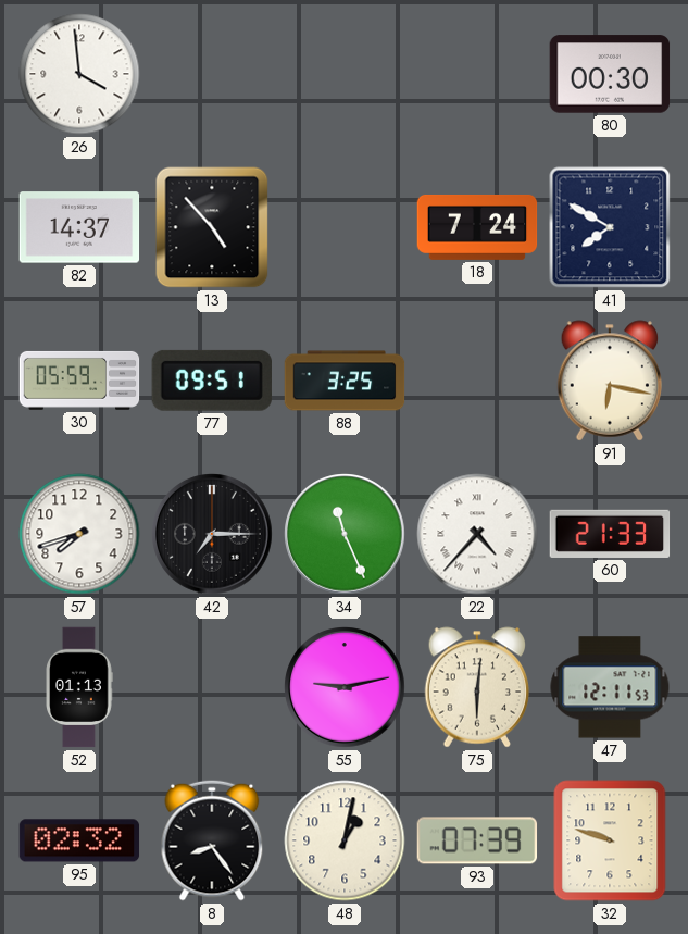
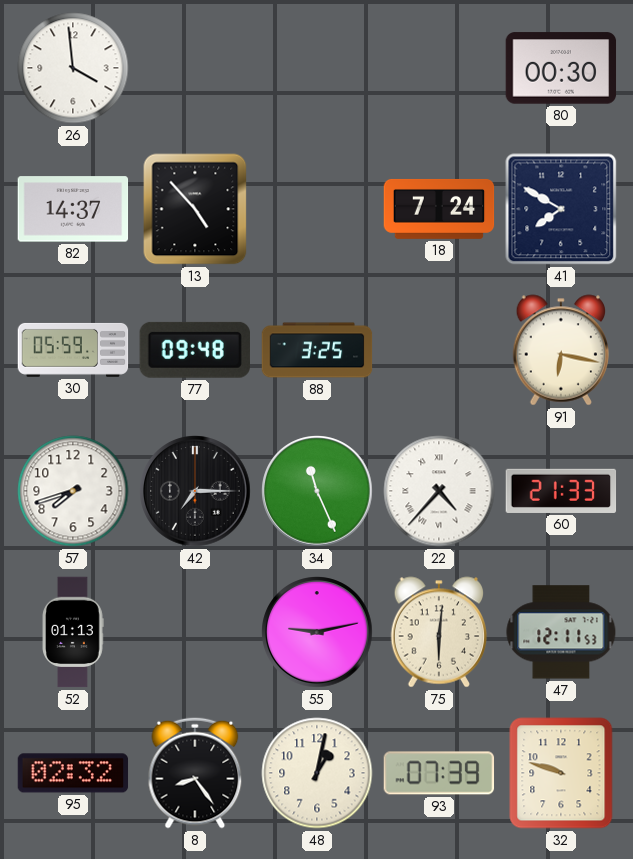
77: 09:51 -> 09:48
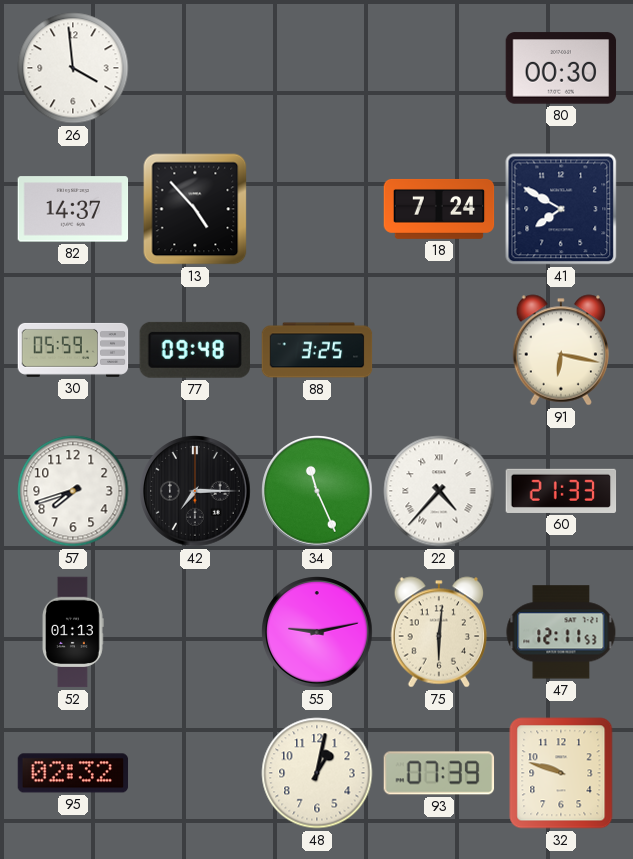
8: 8:24 -> none
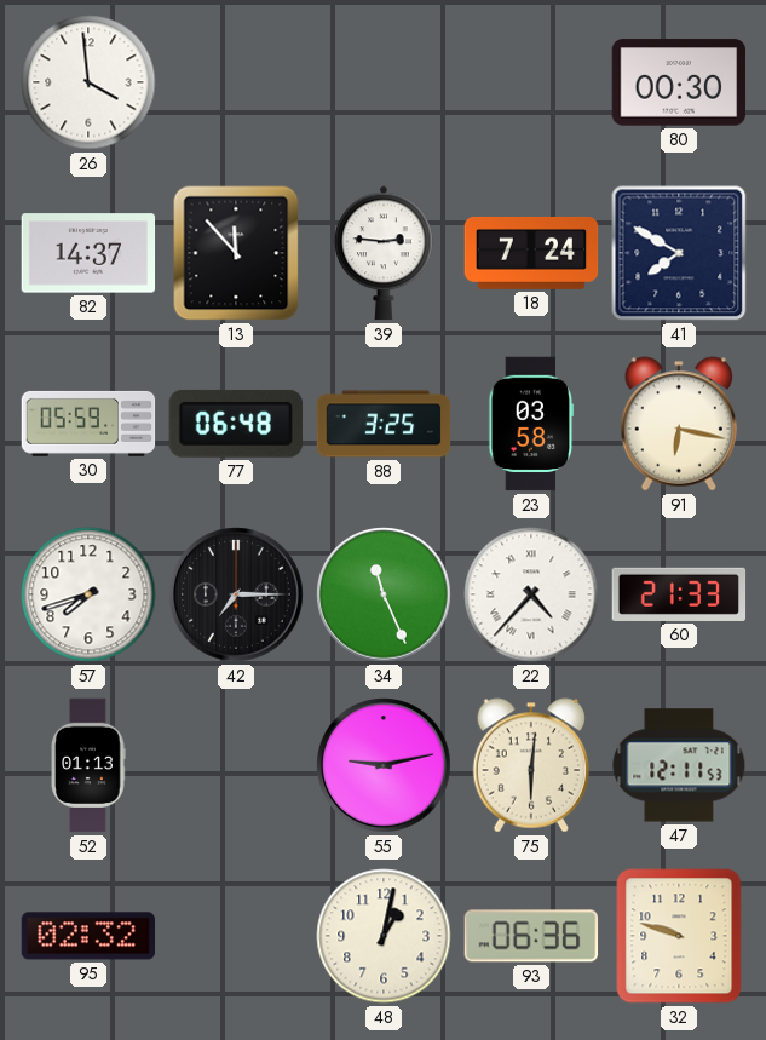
13: 4:53 -> 11:53
39: none -> 2:46
77: 09:48 -> 06:48
23: none -> 03:58
93: 07:39 -> 06:36
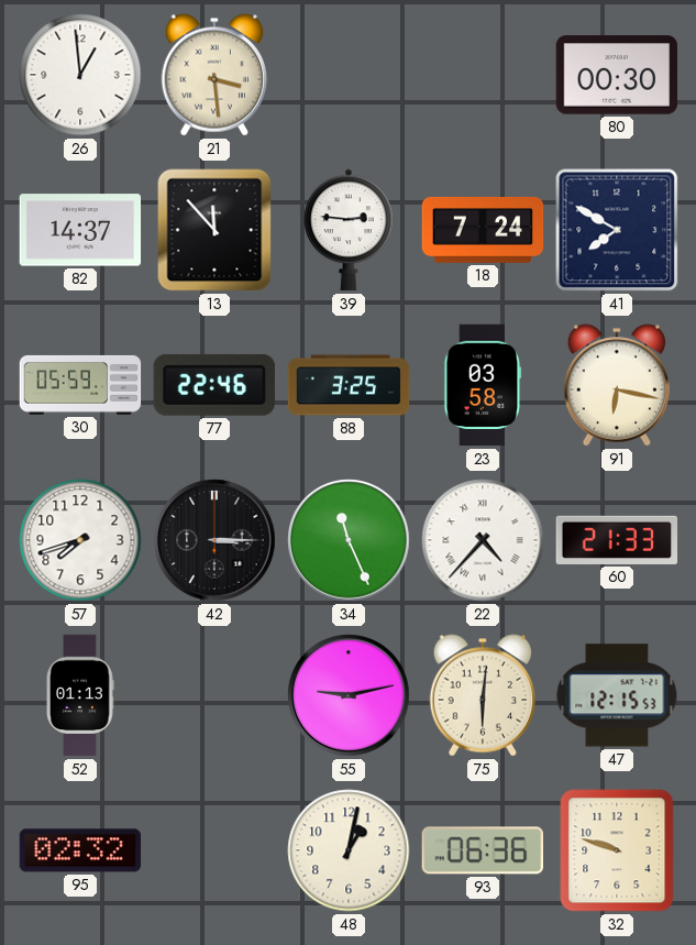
26: 3:59 -> 12:59
21: none -> 3:29
77: 06:48 -> 22:46
42: 7:15 -> 3:15
47: 12:11 -> 12:15
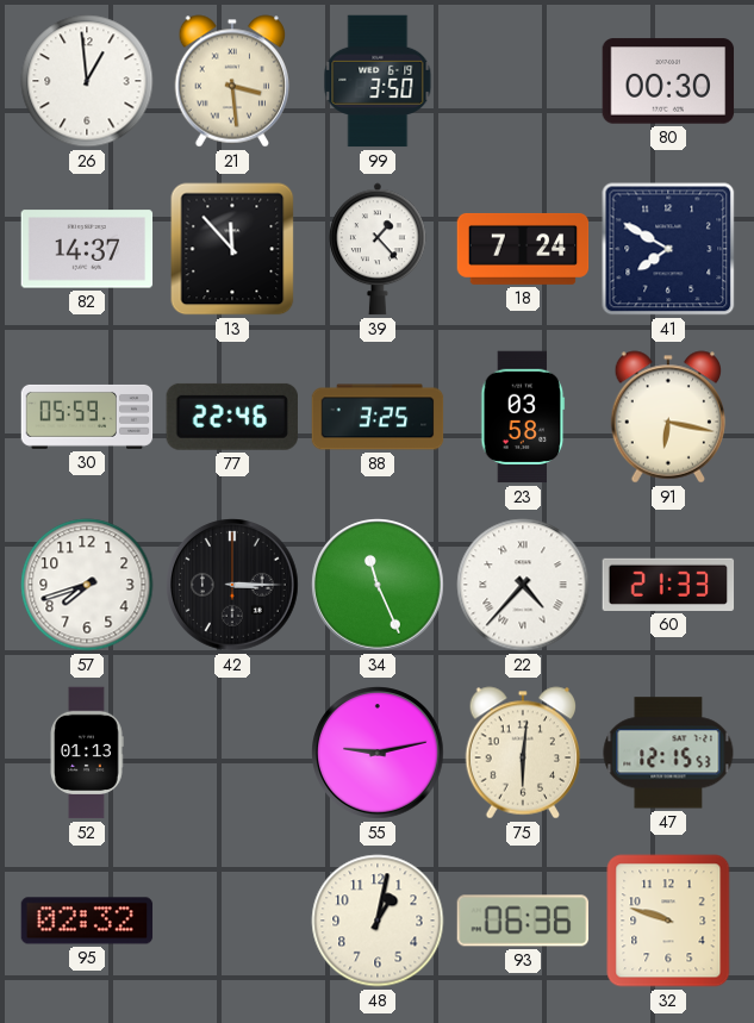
99: none -> 3:50
39: 2:46 -> 1:23
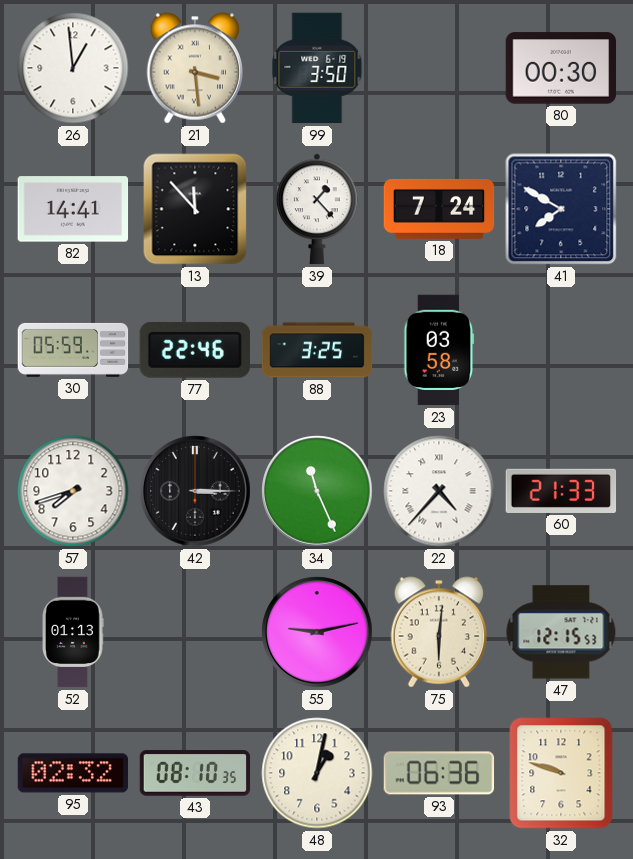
82: 14:37 -> 14:41
91: 6:17 -> none
43: none -> 08:10
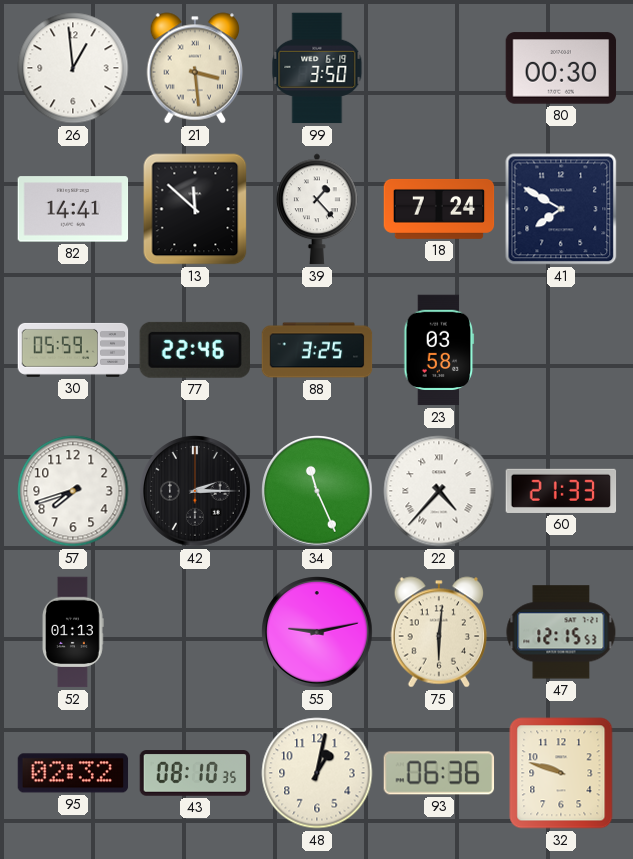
13: 11:53 -> 11:52
42: 3:15 -> 2:15
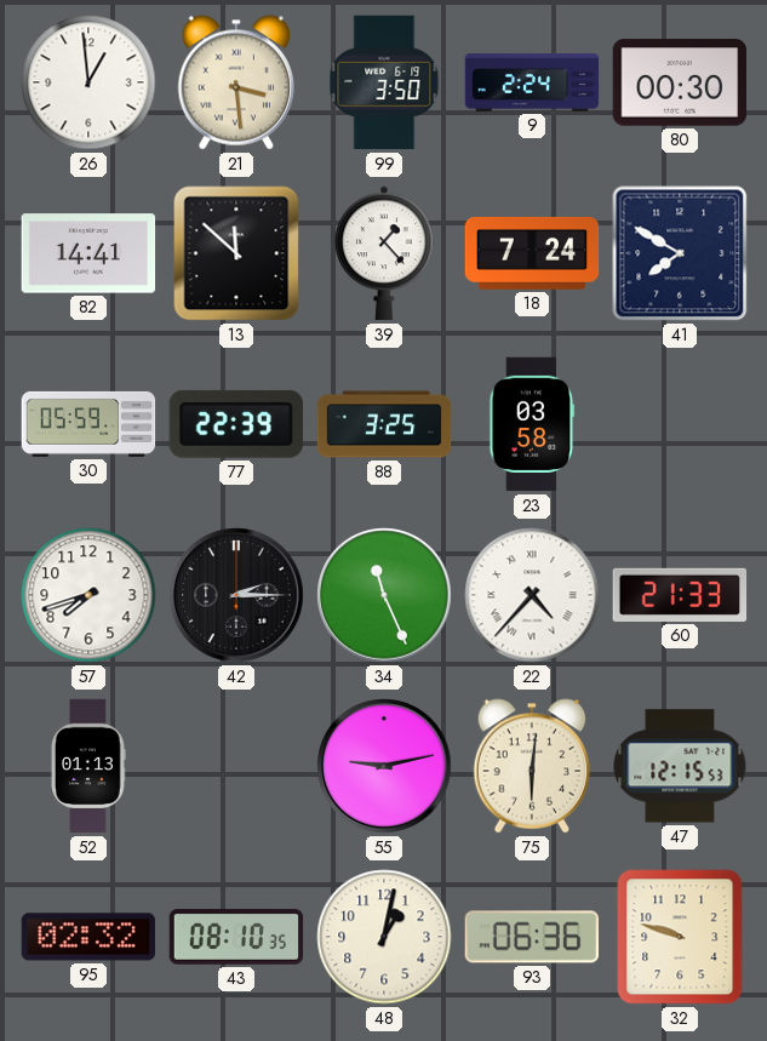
9: none -> 2:24
77: 22:46 -> 22:39
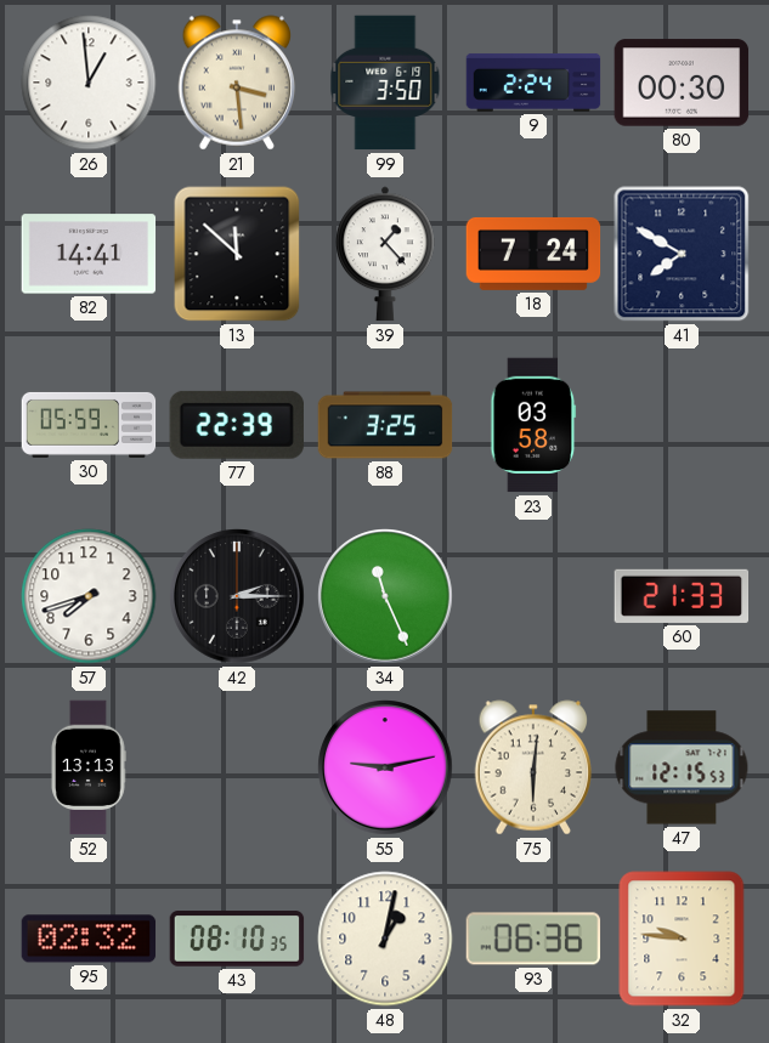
22: 4:37 -> none
52: 01:13 -> 13:13
32: 9:48 -> 9:46
